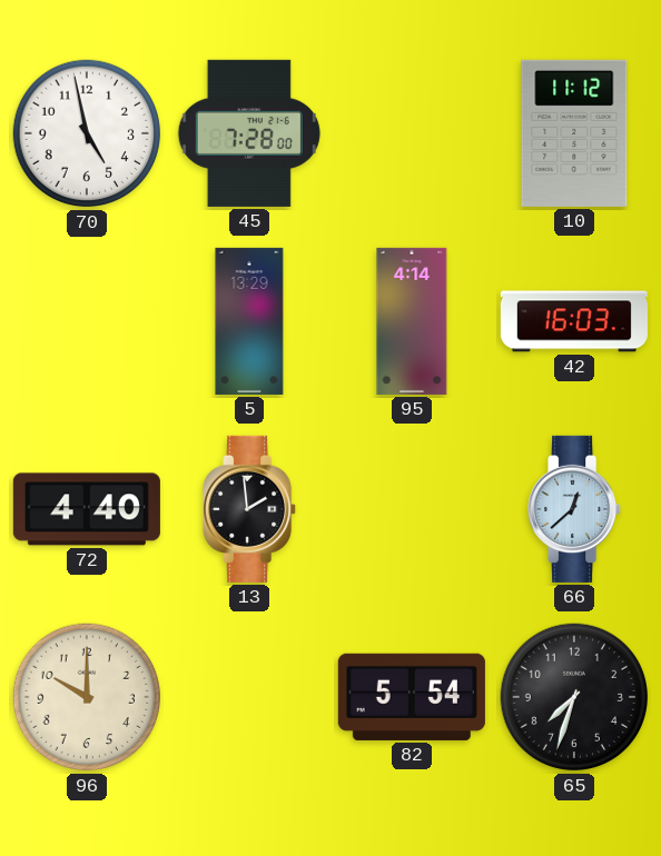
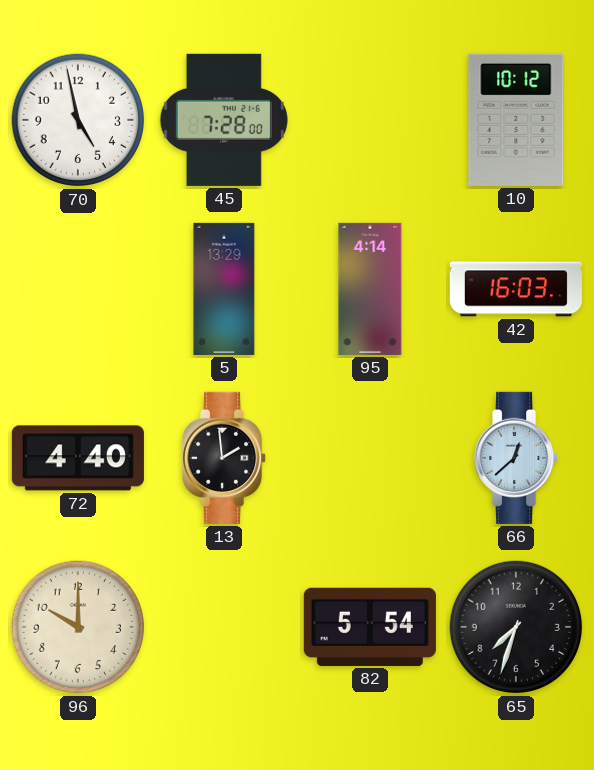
10: 11:12 -> 10:12
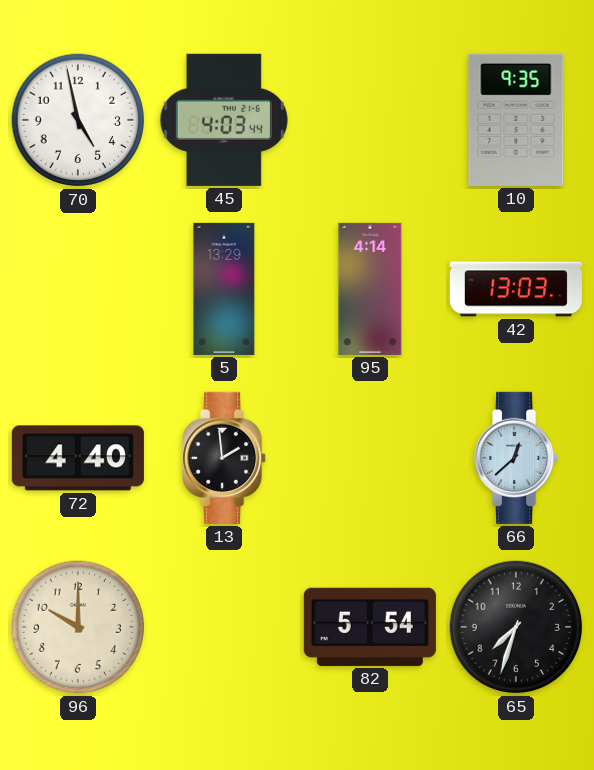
45: 7:28 -> 4:03
10: 10:12 -> 9:35
42: 16:03 -> 13:03
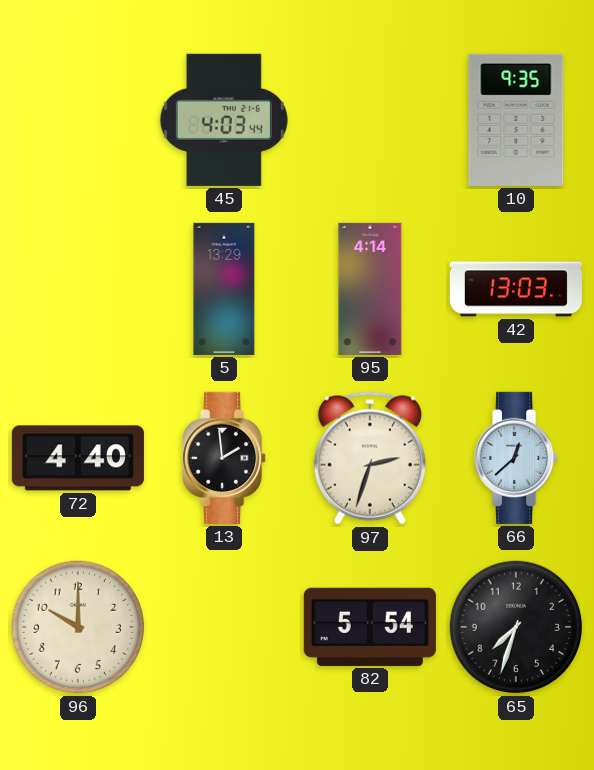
70: 4:58 -> none
97: none -> 2:33
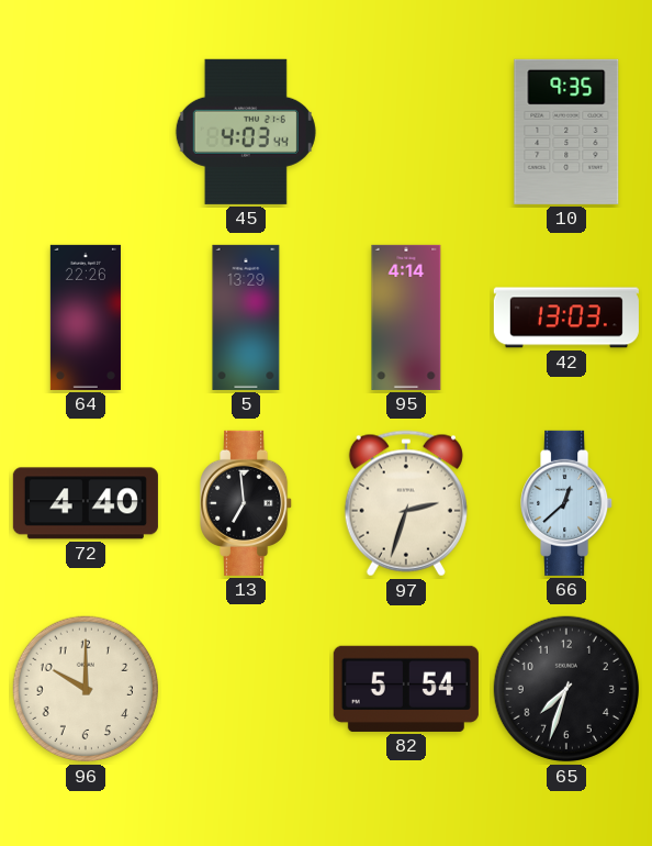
64: none -> 22:26
13: 1:59 -> 6:59
